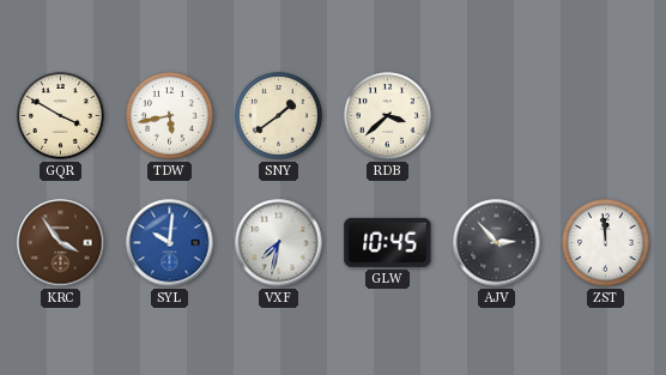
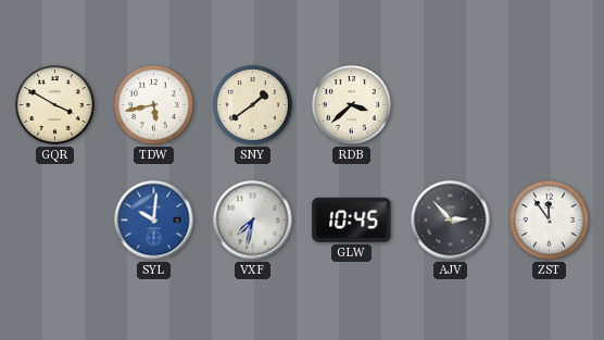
KRC: 3:54 -> none
ZST: 11:59 -> 11:54
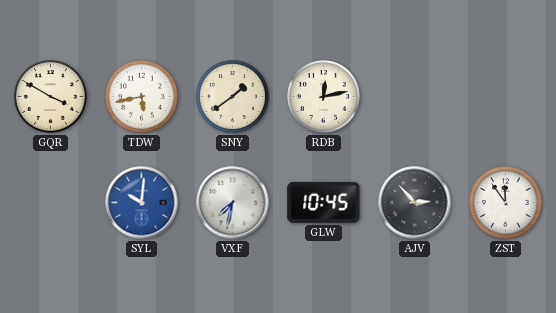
RDB: 3:38 -> 12:13
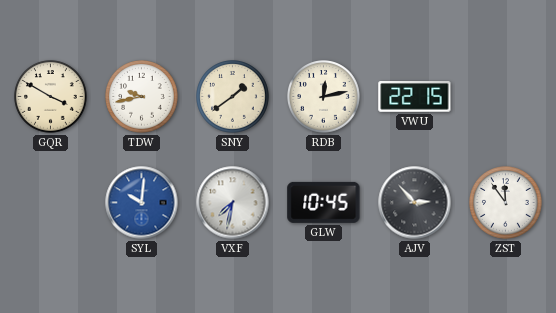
TDW: 5:43 -> 9:43
VWU: none -> 22:15
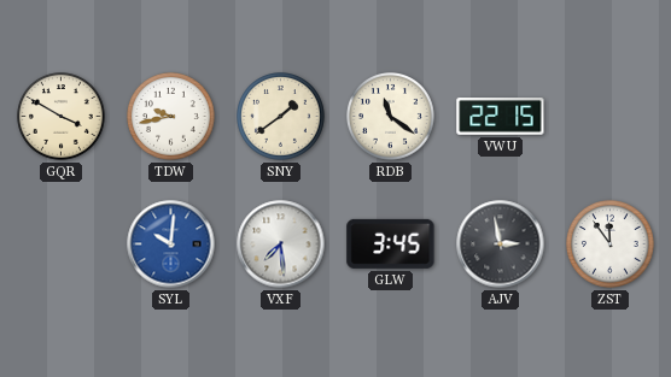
RDB: 12:13 -> 11:21
VXF: 7:32 -> 7:29
GLW: 10:45 -> 3:45
AJV: 2:53 -> 2:58
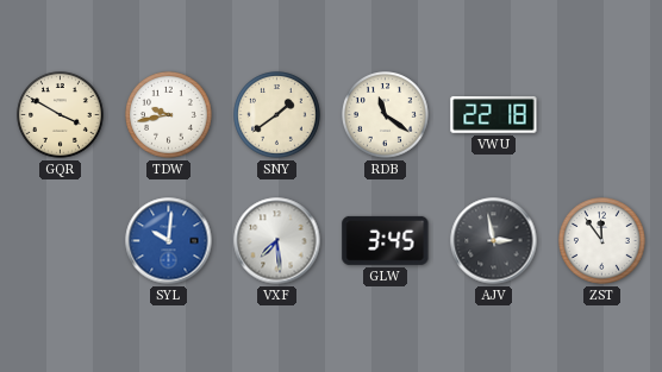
VWU: 22:15 -> 22:18
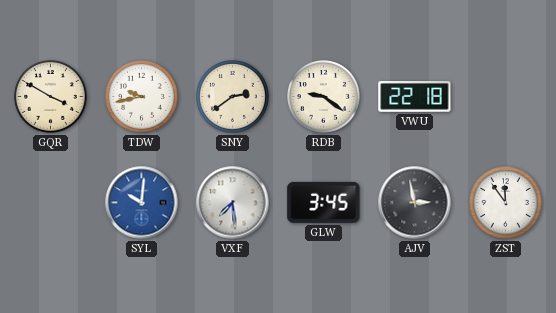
SNY: 1:39 -> 2:39
RDB: 11:21 -> 9:21
